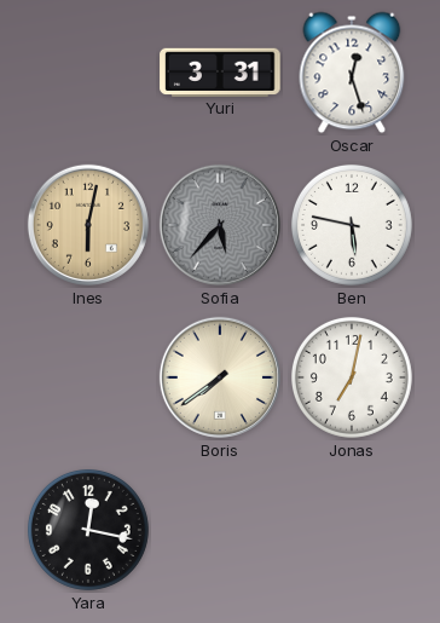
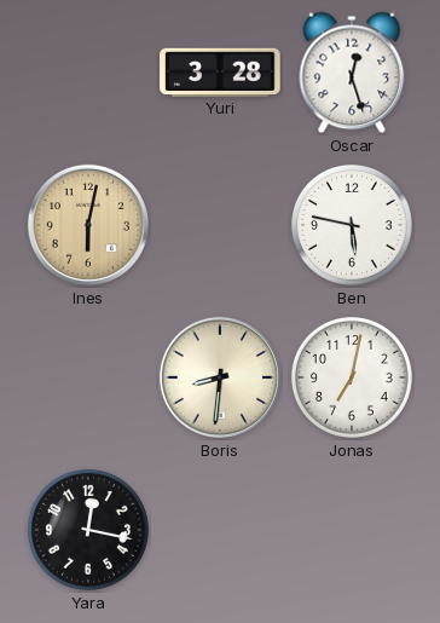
Yuri: 3:31 -> 3:28
Sofia: 5:37 -> none
Boris: 7:39 -> 8:31
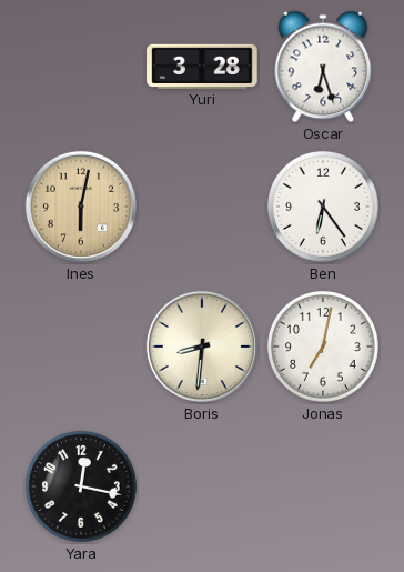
Oscar: 12:27 -> 6:27
Ben: 5:47 -> 6:24
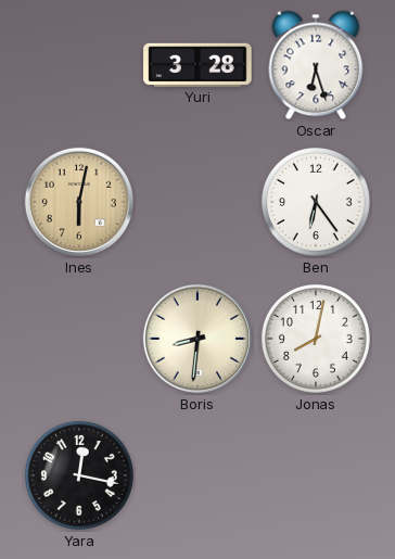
Jonas: 7:02 -> 8:02
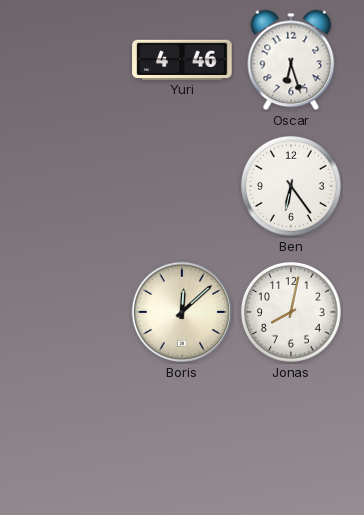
Yuri: 3:28 -> 4:46
Ines: 6:02 -> none
Boris: 8:31 -> 12:08
Yara: 12:17 -> none
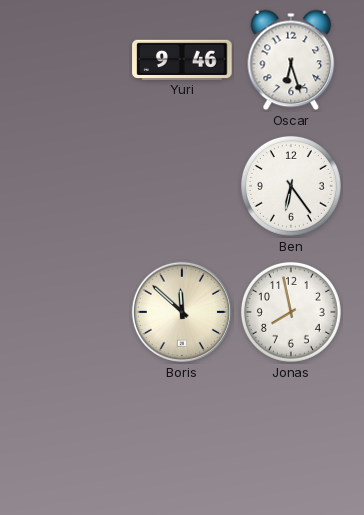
Yuri: 4:46 -> 9:46
Boris: 12:08 -> 11:52
Jonas: 8:02 -> 7:58
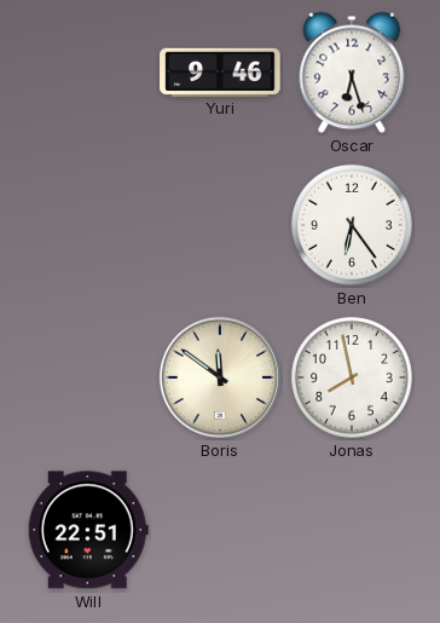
Boris: 11:52 -> 11:51
Will: none -> 22:51
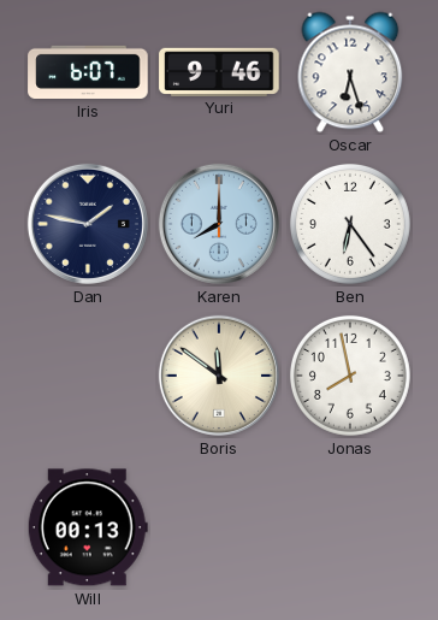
Iris: none -> 6:07
Dan: none -> 1:47
Karen: none -> 8:00
Will: 22:51 -> 00:13
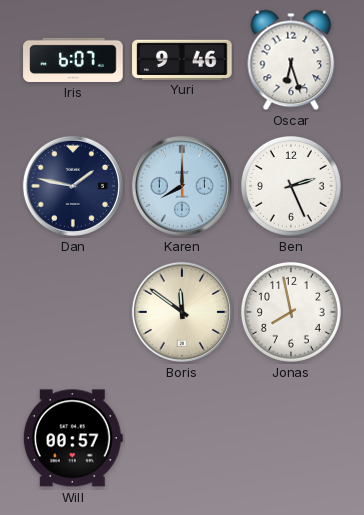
Ben: 6:24 -> 2:26
Will: 00:13 -> 00:57
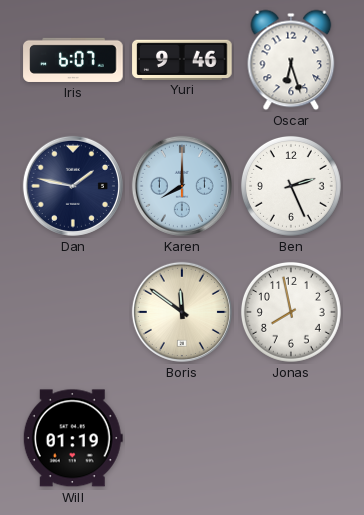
Will: 00:57 -> 01:19
